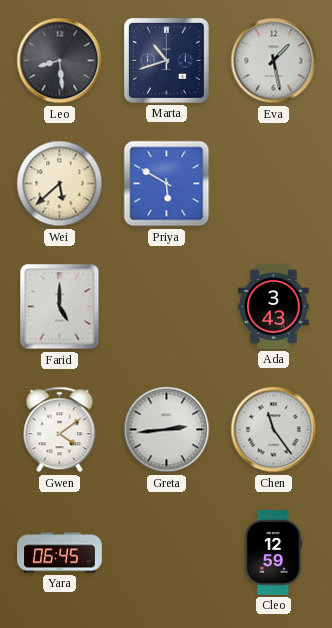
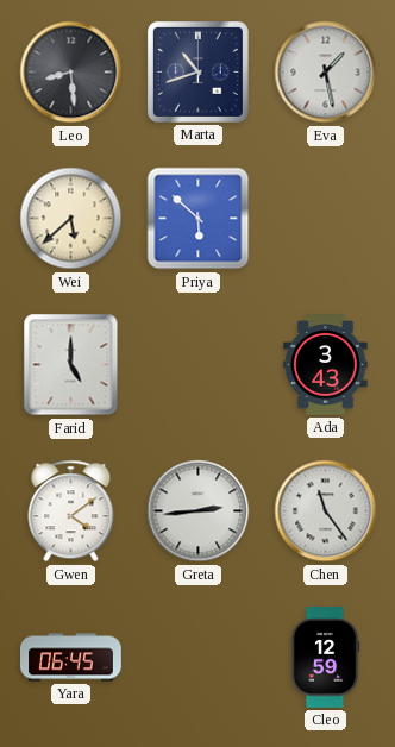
Priya: 5:50 -> 5:52
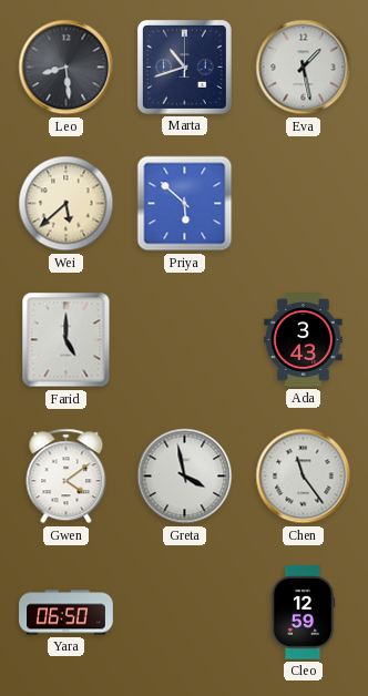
Greta: 2:44 -> 3:58
Yara: 06:45 -> 06:50
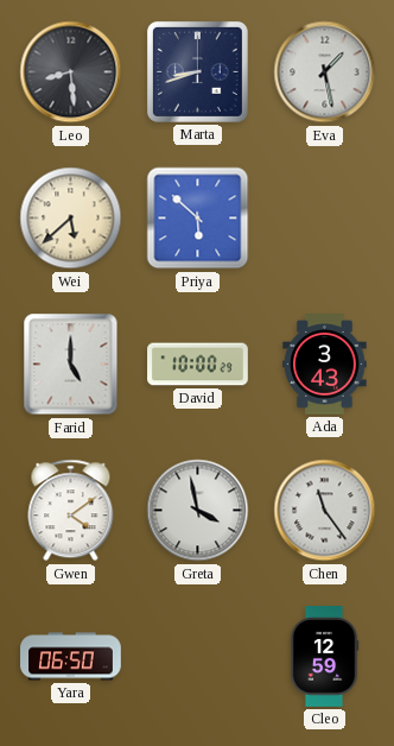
Marta: 10:42 -> 8:42
David: none -> 10:00
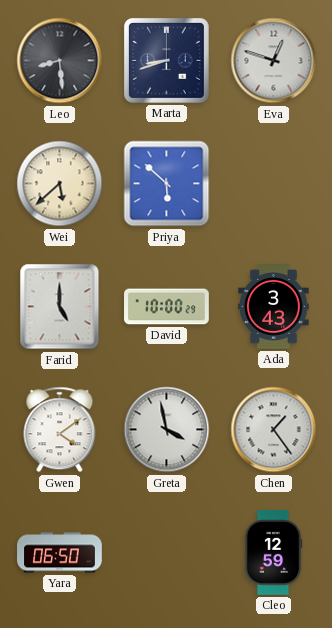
Eva: 1:28 -> 12:48
Chen: 11:24 -> 1:24
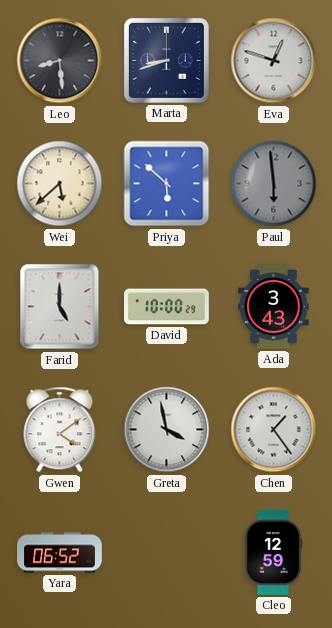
Paul: none -> 5:59
Yara: 06:50 -> 06:52
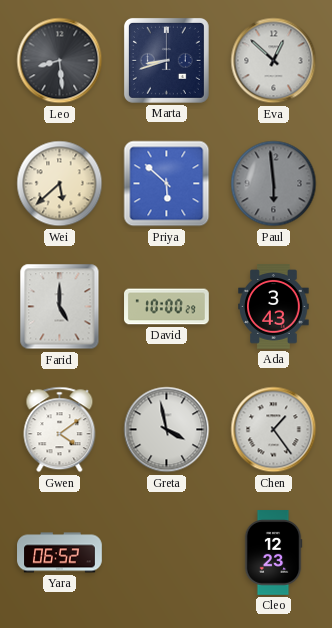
Eva: 12:48 -> 12:52
Cleo: 12:59 -> 12:23
